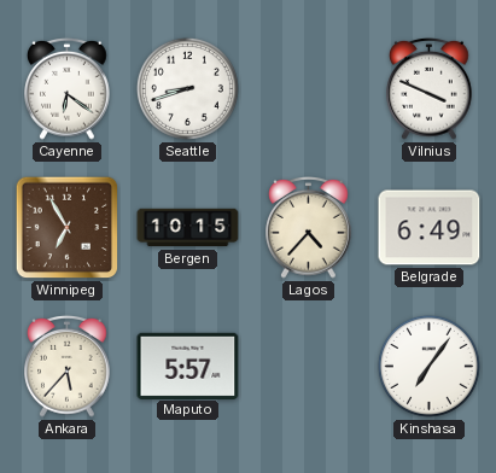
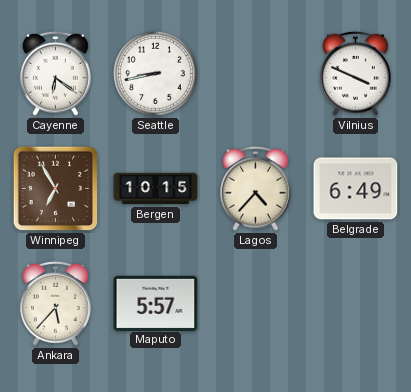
Seattle: 8:42 -> 8:43
Kinshasa: 7:06 -> none
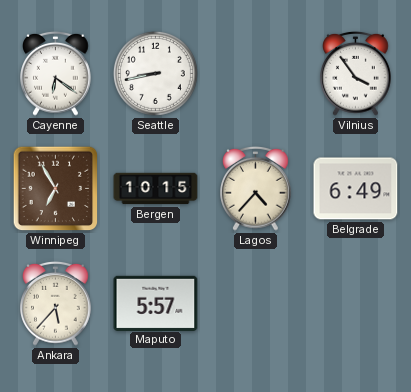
Vilnius: 3:49 -> 3:54
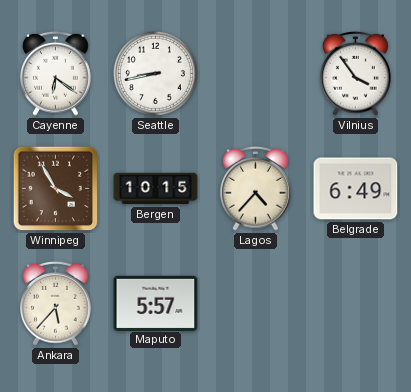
Winnipeg: 6:55 -> 3:55
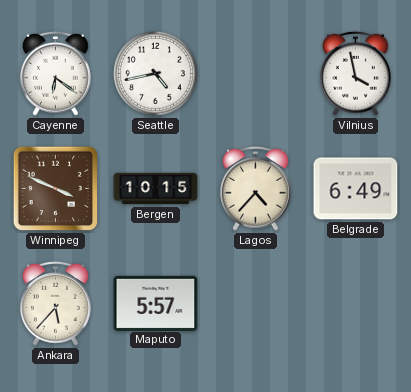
Seattle: 8:43 -> 4:43
Vilnius: 3:54 -> 3:58
Winnipeg: 3:55 -> 3:49
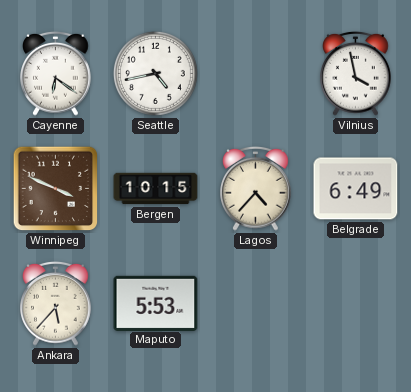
Maputo: 5:57 -> 5:53
